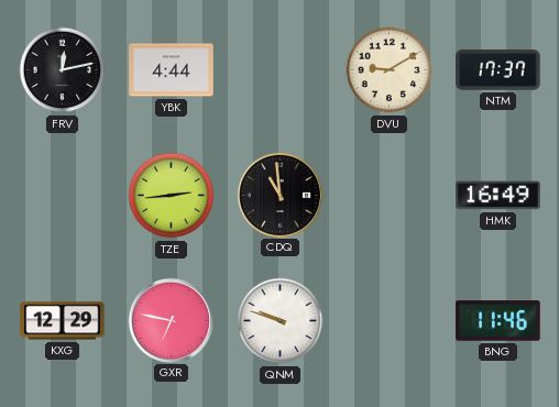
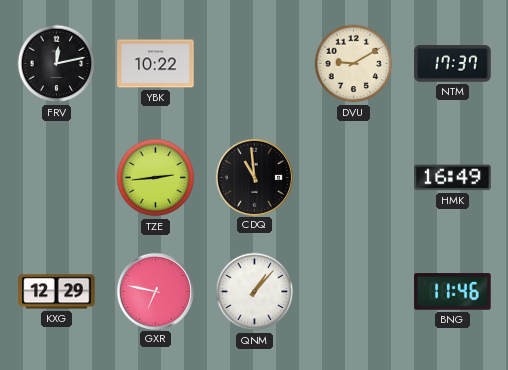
YBK: 4:44 -> 10:22
QNM: 9:48 -> 1:07
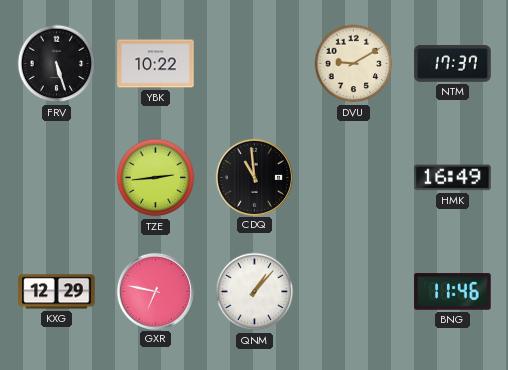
FRV: 12:13 -> 5:27
